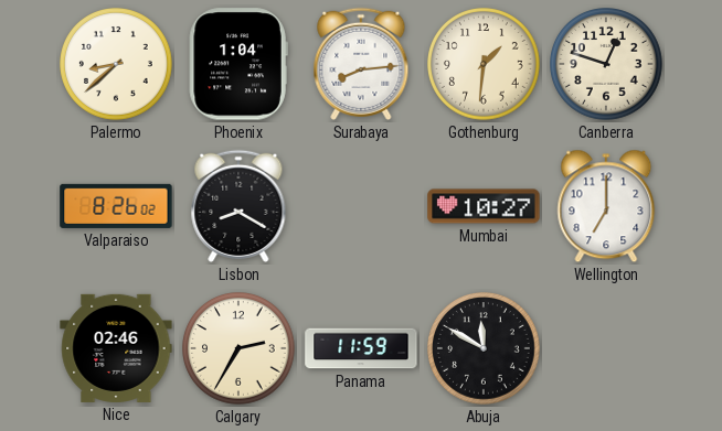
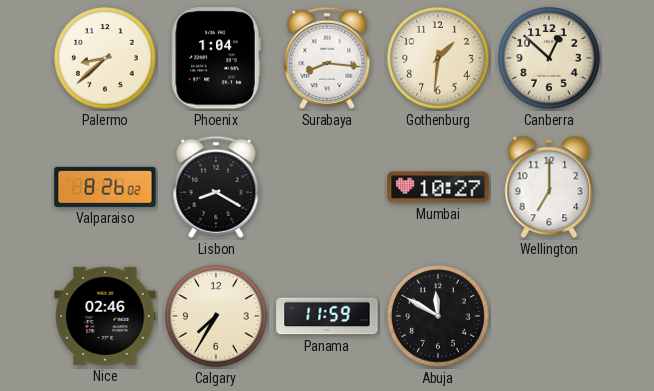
Surabaya: 8:14 -> 8:16
Canberra: 12:48 -> 12:52
Calgary: 2:35 -> 7:35
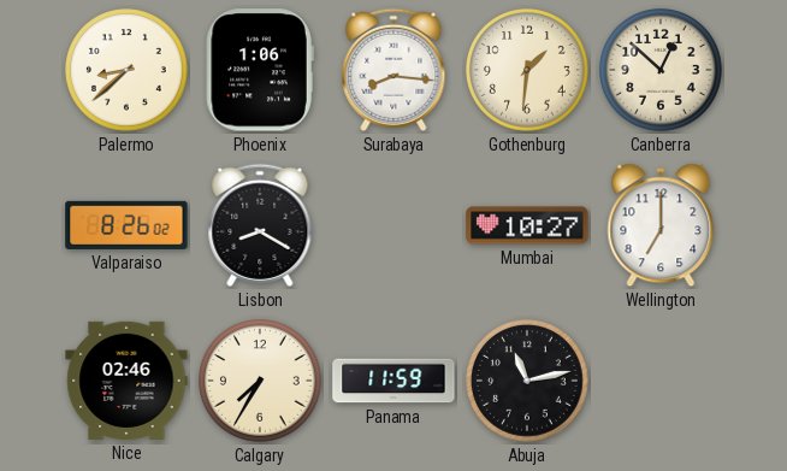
Phoenix: 1:04 -> 1:06
Abuja: 11:50 -> 11:13
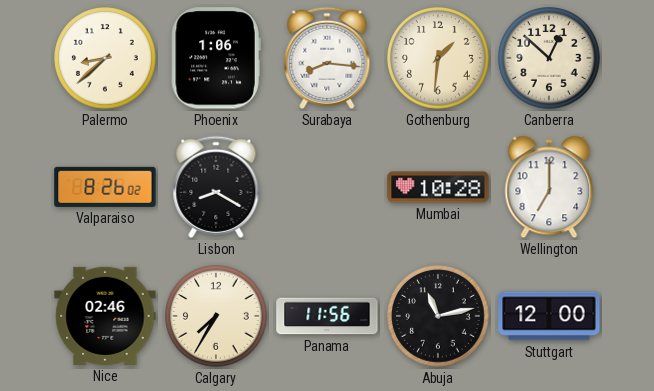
Mumbai: 10:27 -> 10:28
Panama: 11:59 -> 11:56
Stuttgart: none -> 12:00
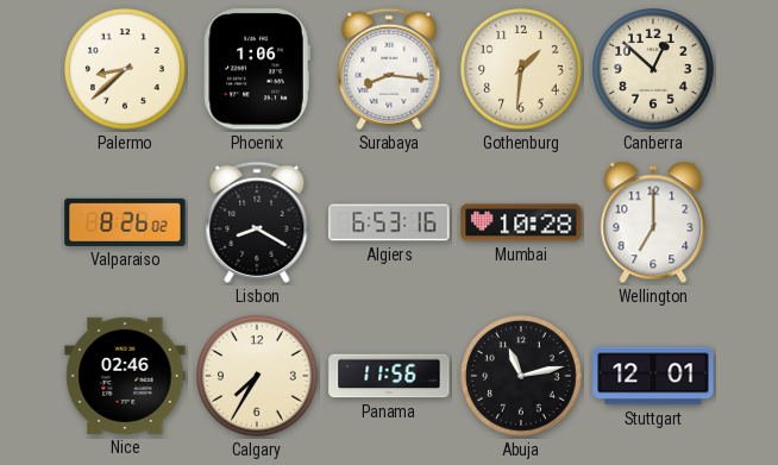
Algiers: none -> 6:53
Stuttgart: 12:00 -> 12:01
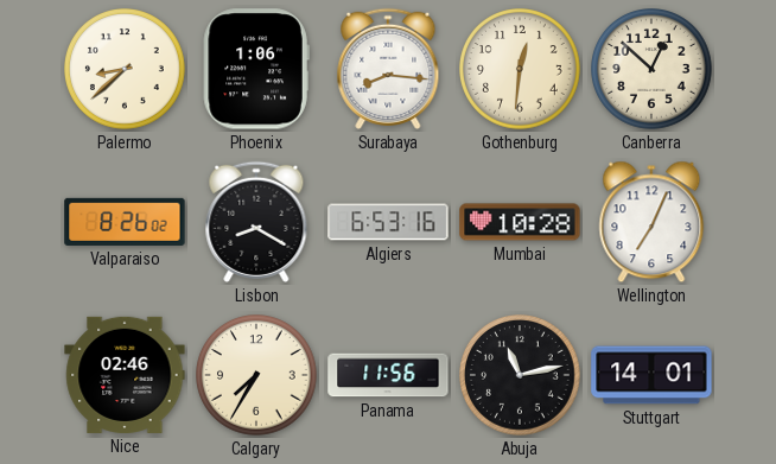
Gothenburg: 1:31 -> 12:31
Wellington: 7:00 -> 7:04
Stuttgart: 12:01 -> 14:01
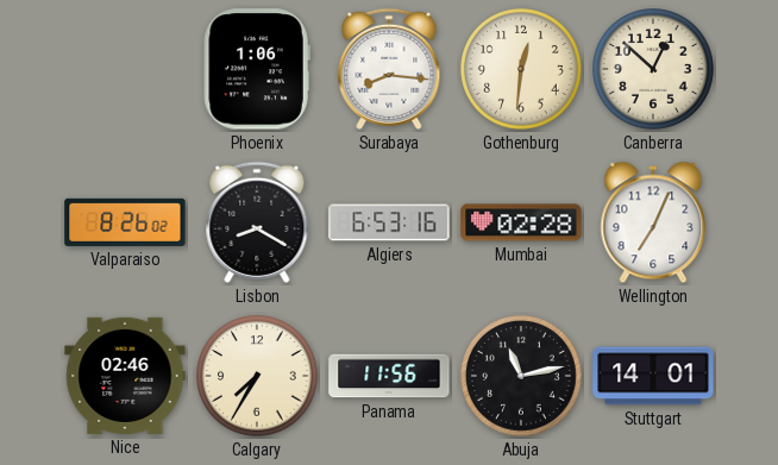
Palermo: 8:38 -> none
Mumbai: 10:28 -> 02:28
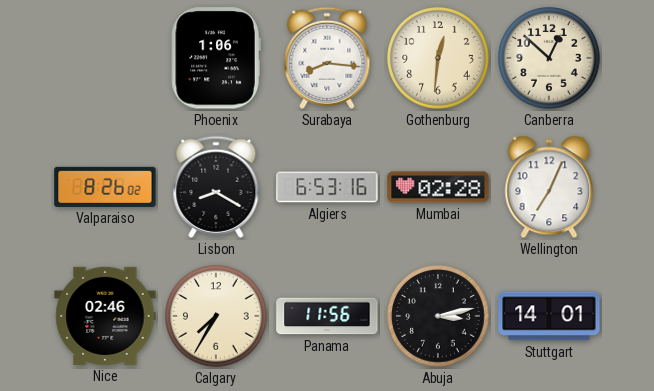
Abuja: 11:13 -> 3:13
